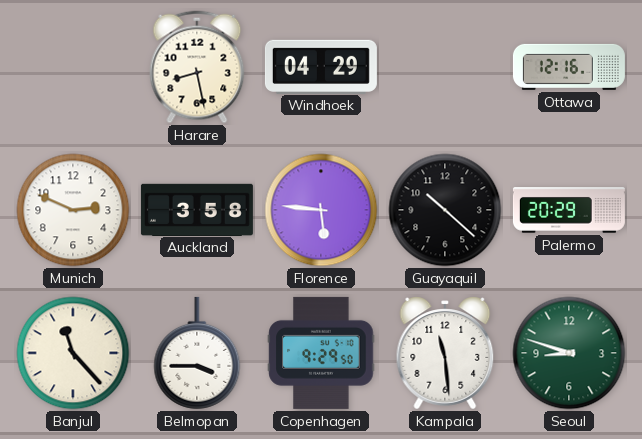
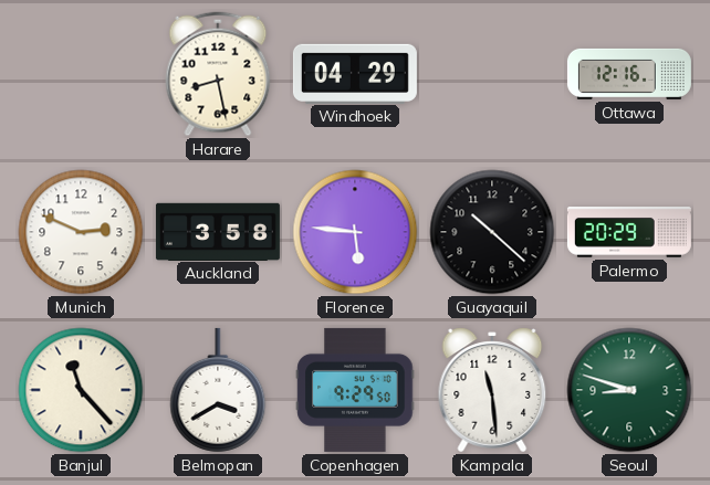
Belmopan: 3:45 -> 3:40
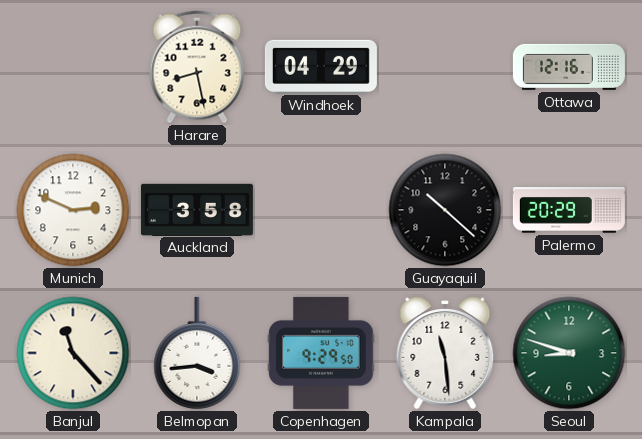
Florence: 5:46 -> none
Belmopan: 3:40 -> 3:44
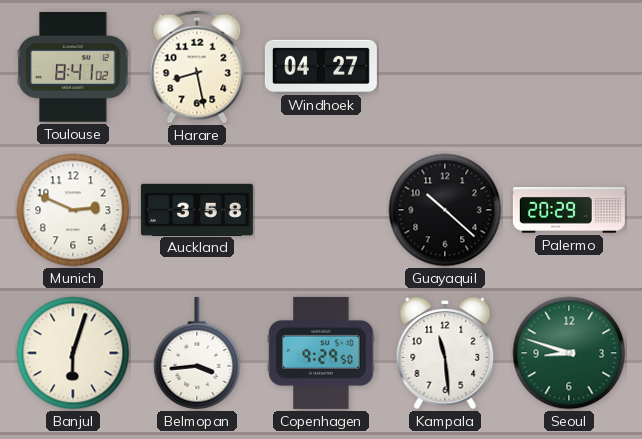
Toulouse: none -> 8:41
Windhoek: 04:29 -> 04:27
Ottawa: 12:16 -> none
Banjul: 11:23 -> 6:03
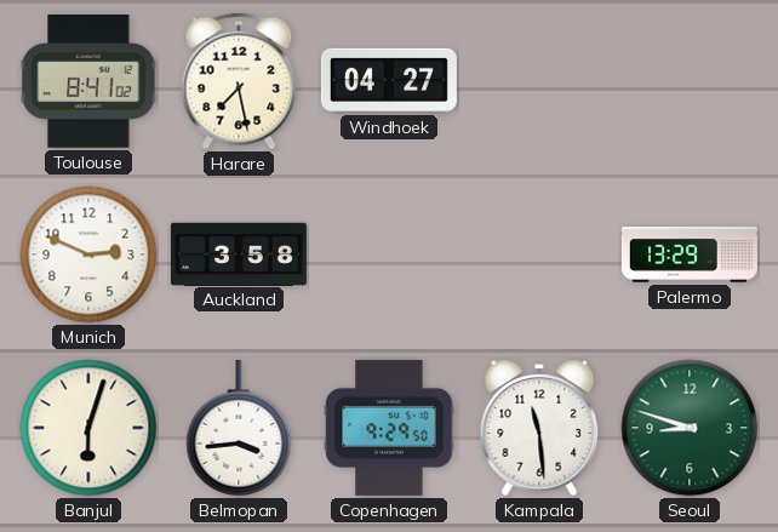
Harare: 8:28 -> 7:28
Guayaquil: 10:22 -> none
Palermo: 20:29 -> 13:29
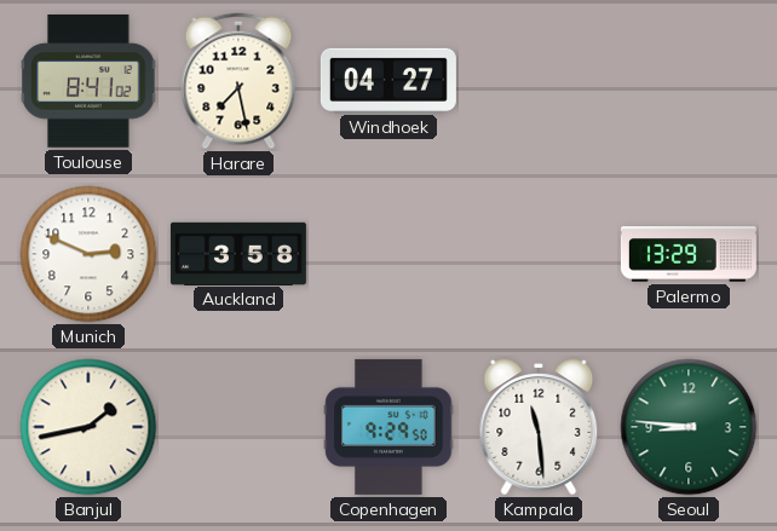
Banjul: 6:03 -> 1:43
Belmopan: 3:44 -> none
Seoul: 8:48 -> 8:46
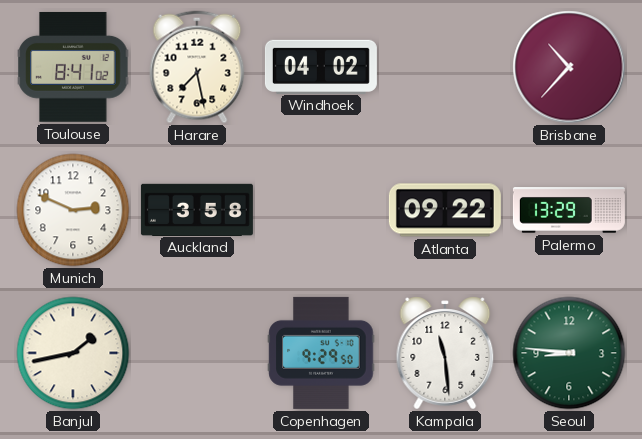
Windhoek: 04:27 -> 04:02
Brisbane: none -> 10:37
Atlanta: none -> 09:22
